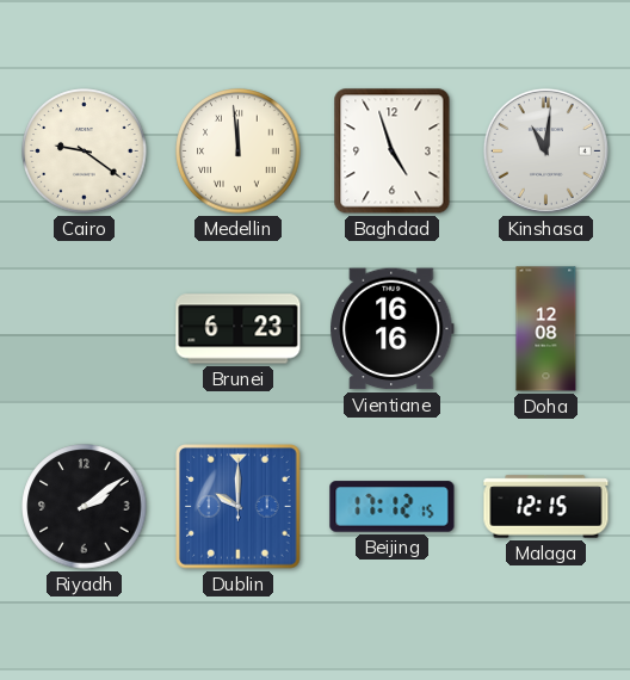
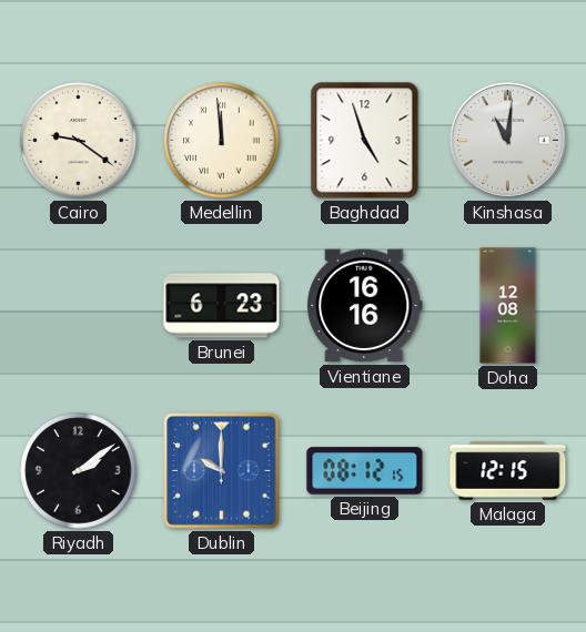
Beijing: 17:12 -> 08:12
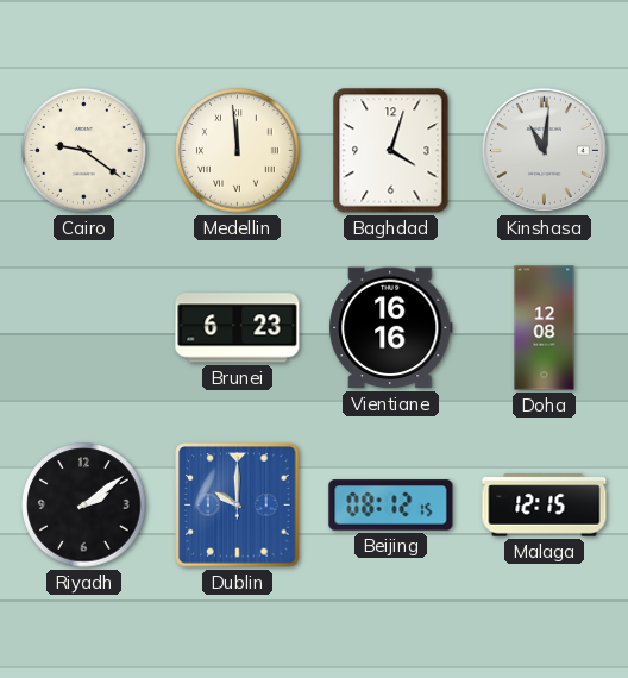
Baghdad: 4:57 -> 4:03
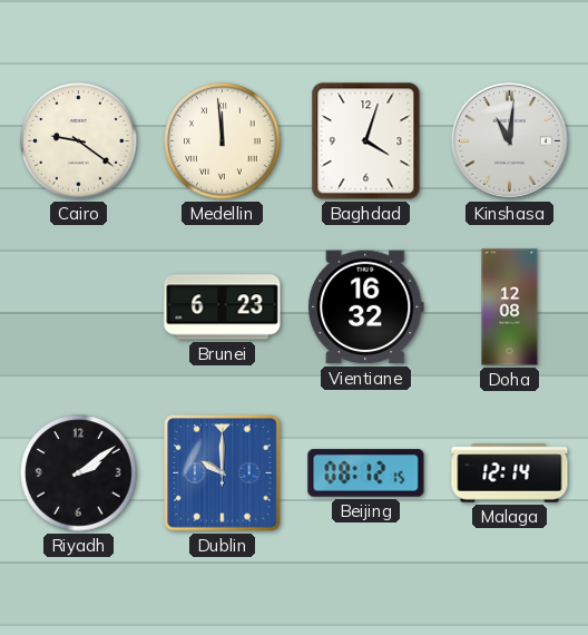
Vientiane: 16:16 -> 16:32
Malaga: 12:15 -> 12:14
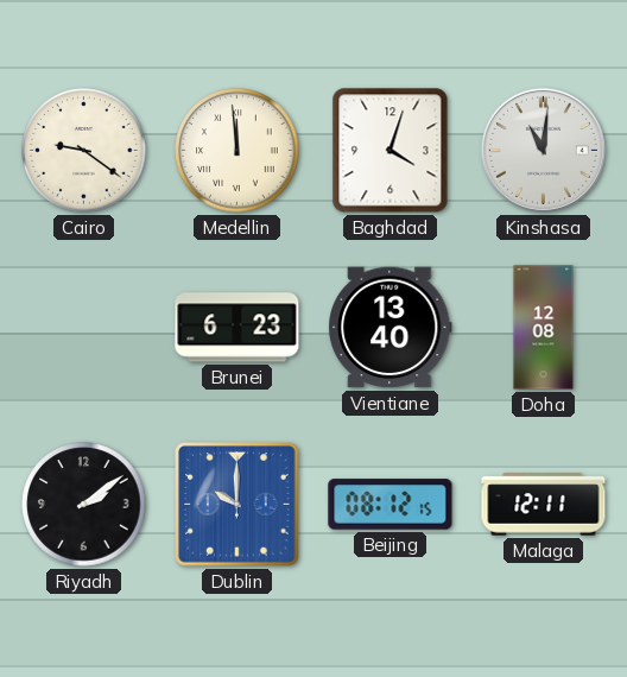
Vientiane: 16:32 -> 13:40
Malaga: 12:14 -> 12:11
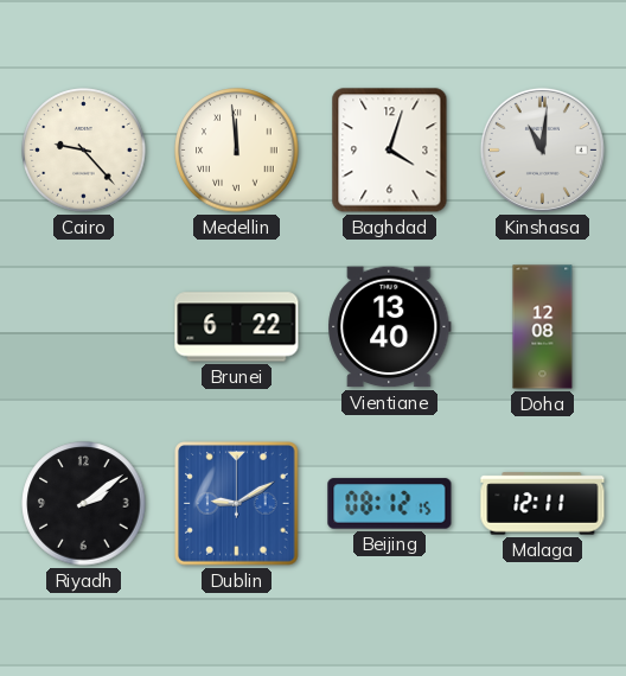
Cairo: 9:21 -> 9:23
Brunei: 6:23 -> 6:22
Dublin: 10:00 -> 9:10
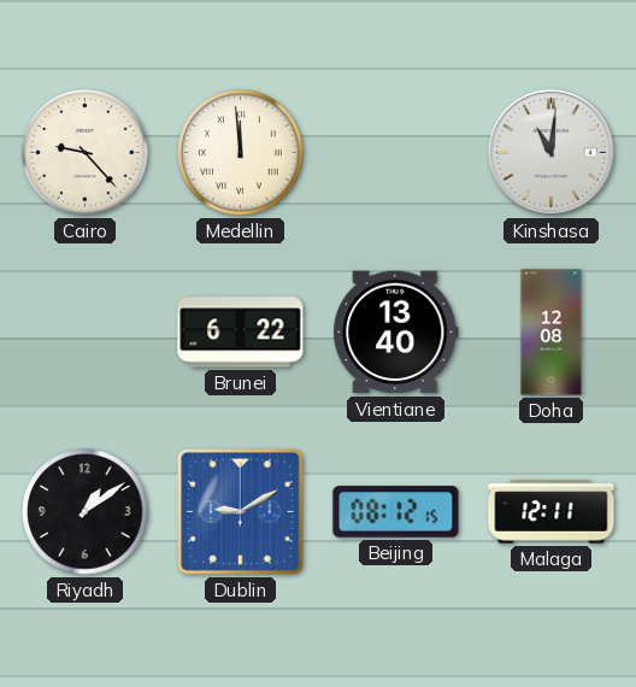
Baghdad: 4:03 -> none
Riyadh: 2:09 -> 1:09
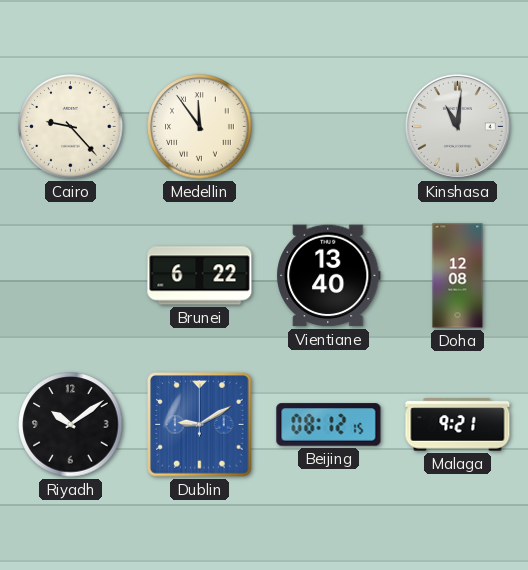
Medellin: 11:59 -> 11:54
Riyadh: 1:09 -> 10:09
Malaga: 12:11 -> 9:21
